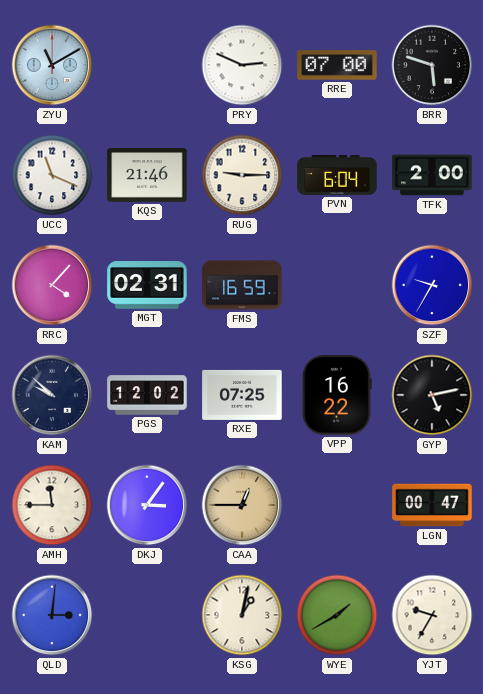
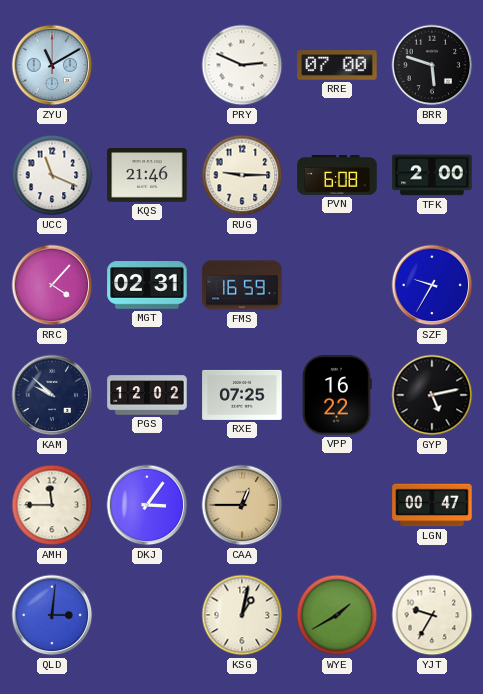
PVN: 6:04 -> 6:08
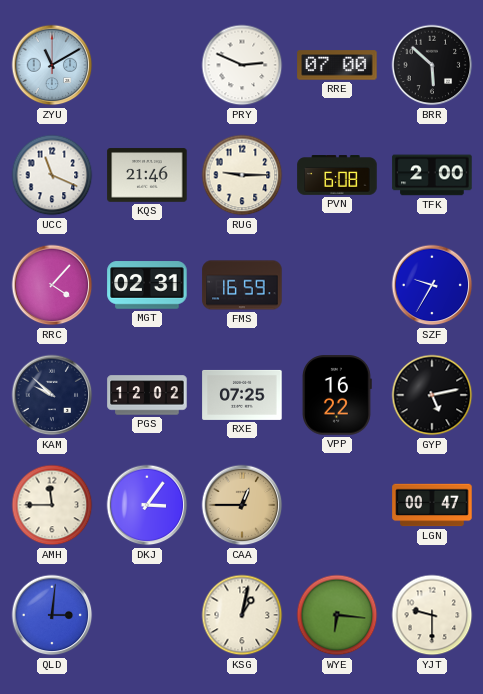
BRR: 5:48 -> 5:52
WYE: 1:40 -> 6:16
YJT: 9:35 -> 9:30
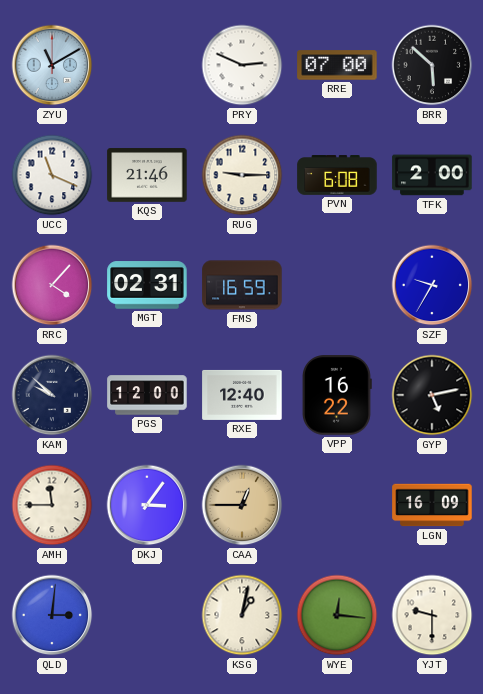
PGS: 12:02 -> 12:00
RXE: 07:25 -> 12:40
LGN: 00:47 -> 16:09
WYE: 6:16 -> 12:16
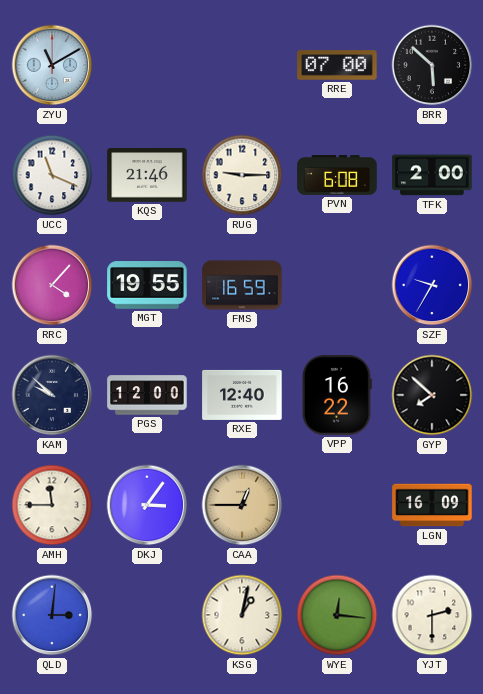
PRY: 2:49 -> none
MGT: 02:31 -> 19:55
GYP: 5:13 -> 7:52
YJT: 9:30 -> 2:30
